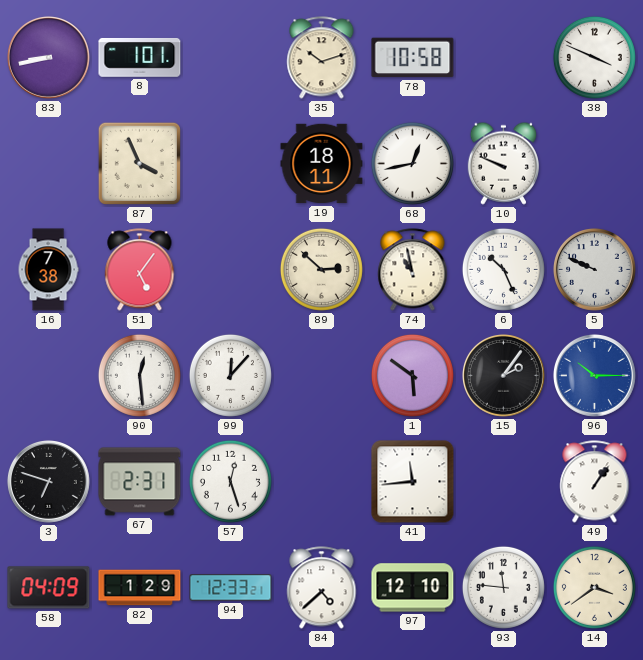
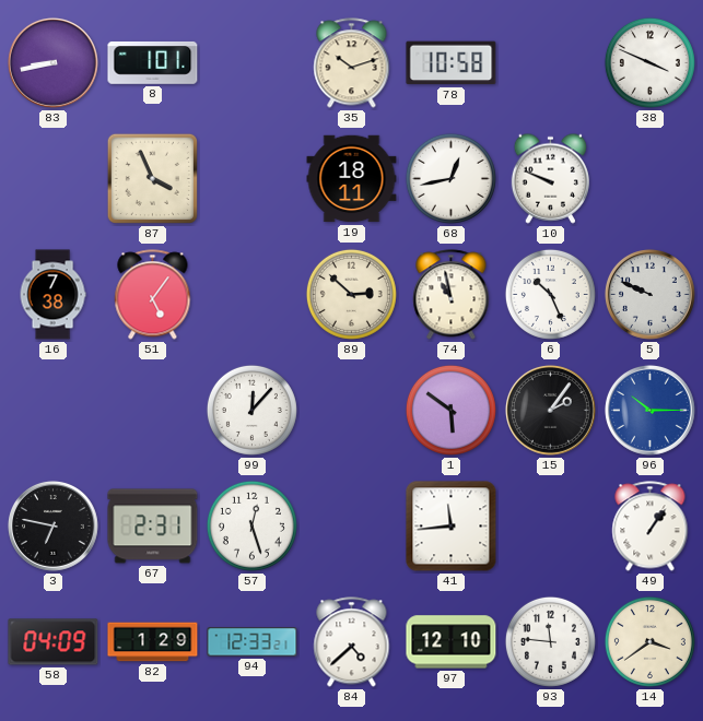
90: 12:29 -> none
3: 6:48 -> 6:47
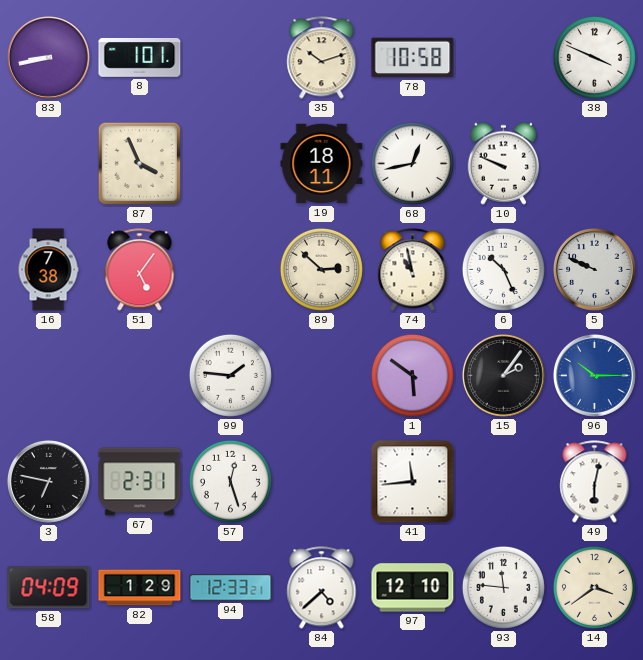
99: 12:07 -> 1:46
49: 1:06 -> 6:02
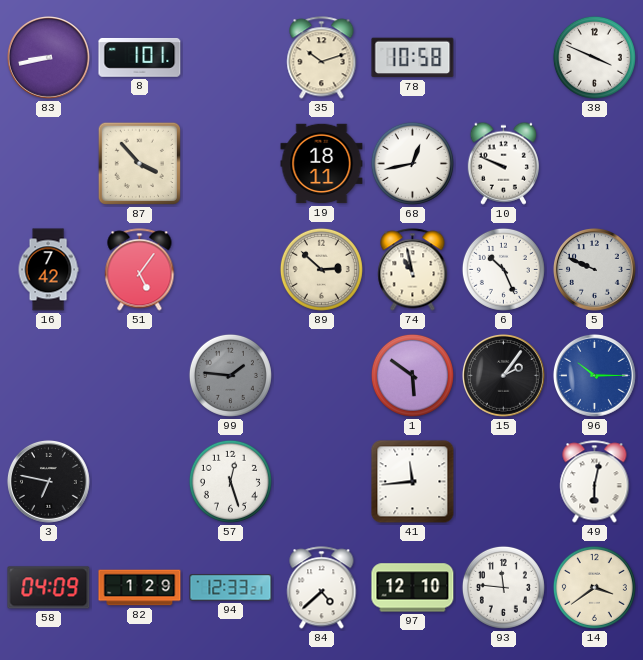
87: 3:56 -> 3:53
16: 7:38 -> 7:42
99 dial: white -> grey
67: 2:31 -> none
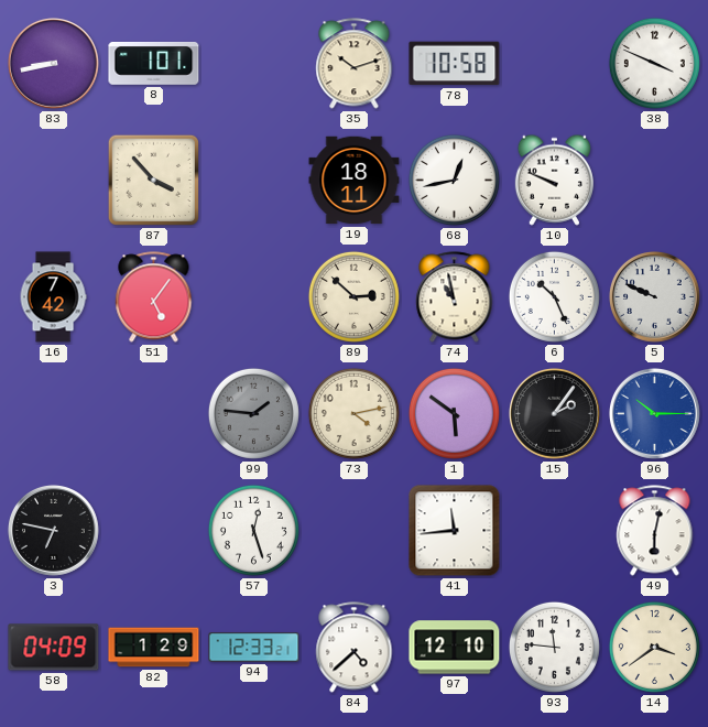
73: none -> 4:13
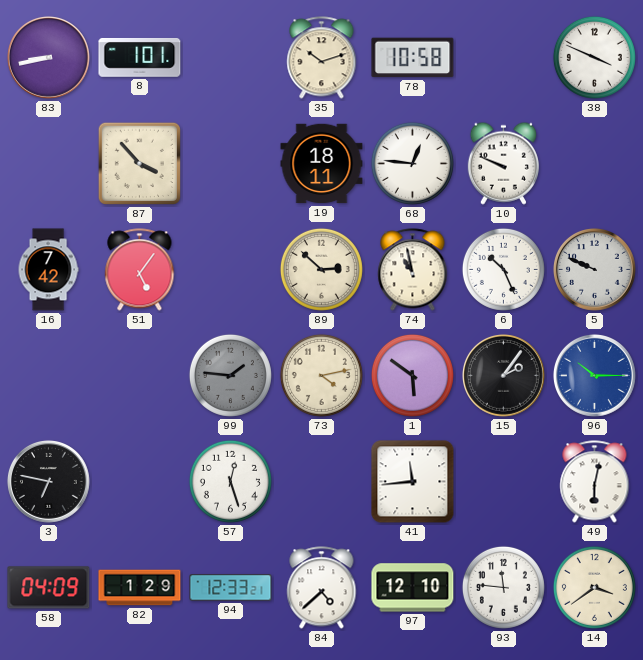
68: 12:43 -> 12:46
